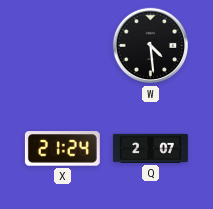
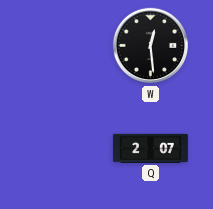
W: 4:29 -> 12:29
X: 21:24 -> none
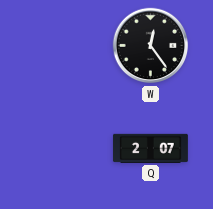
W: 12:29 -> 12:24
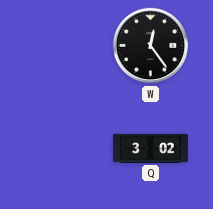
Q: 2:07 -> 3:02
